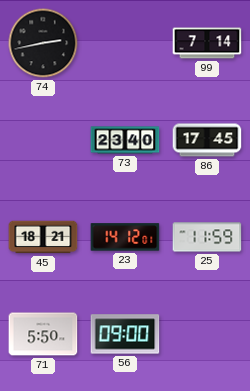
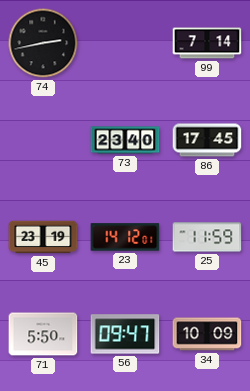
45: 18:21 -> 23:19
56: 09:00 -> 09:47
34: none -> 10:09
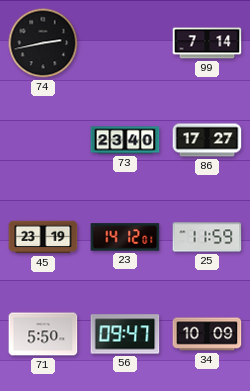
86: 17:45 -> 17:27
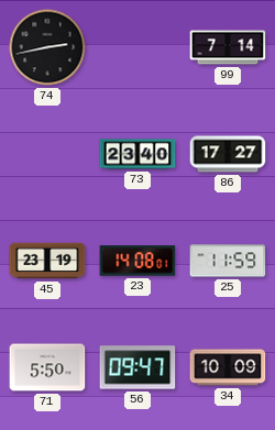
23: 14:12 -> 14:08
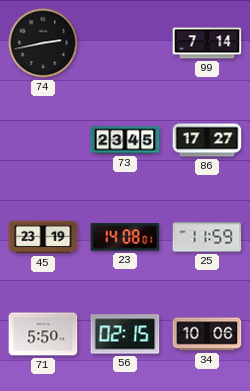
73: 23:40 -> 23:45
56: 09:47 -> 02:15
34: 10:09 -> 10:06
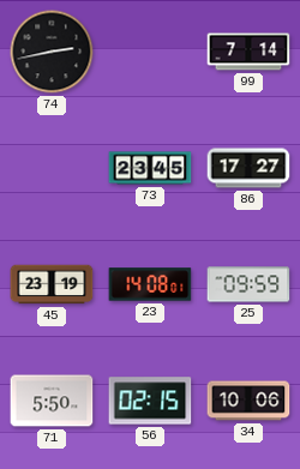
25: 11:59 -> 09:59
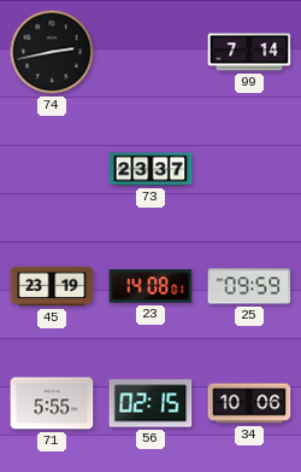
73: 23:45 -> 23:37
86: 17:27 -> none
71: 5:50 -> 5:55
